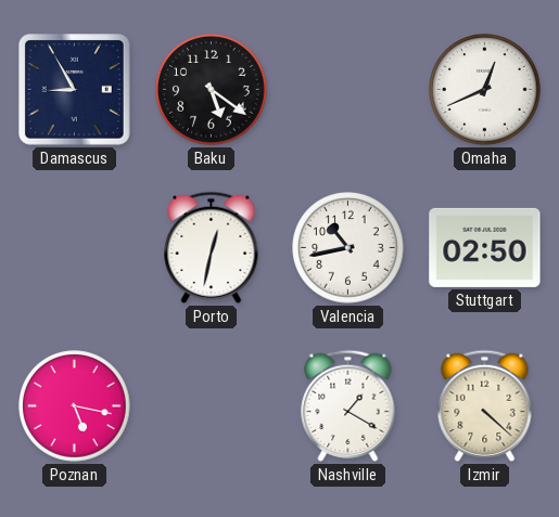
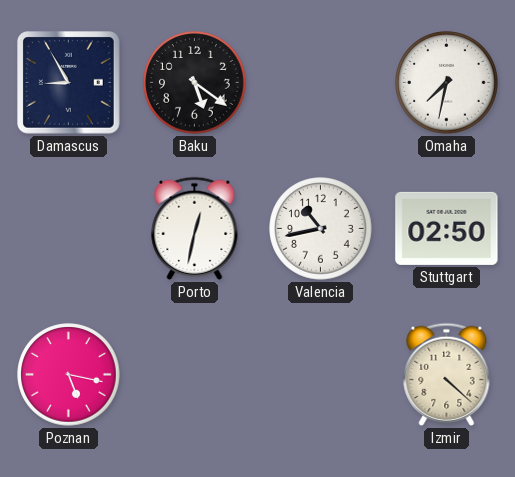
Omaha: 12:41 -> 7:32
Nashville: 1:20 -> none
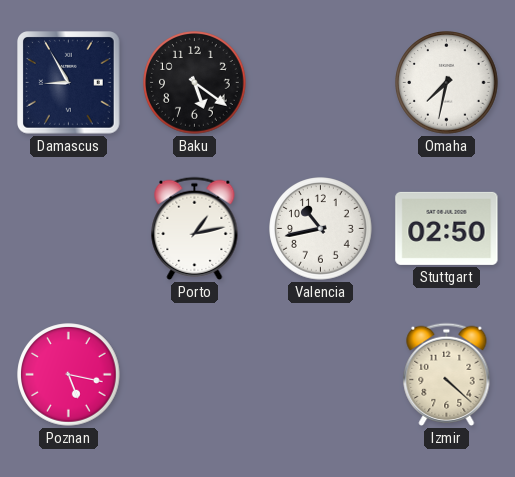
Porto: 12:32 -> 1:13
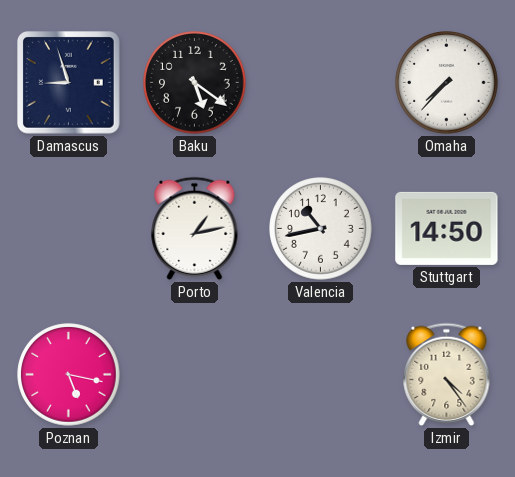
Damascus: 8:55 -> 8:57
Omaha: 7:32 -> 7:37
Stuttgart: 02:50 -> 14:50
Izmir: 4:22 -> 4:24
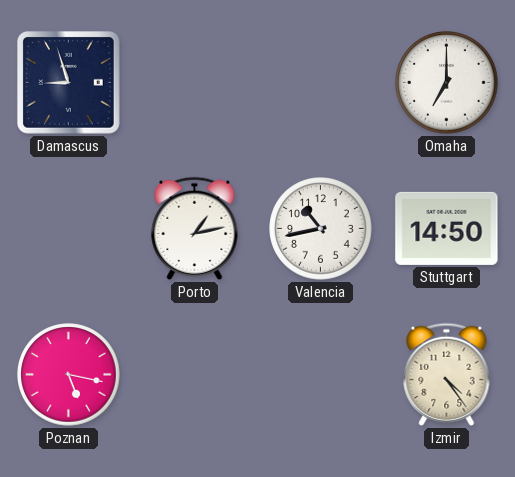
Baku: 5:21 -> none
Omaha: 7:37 -> 7:00
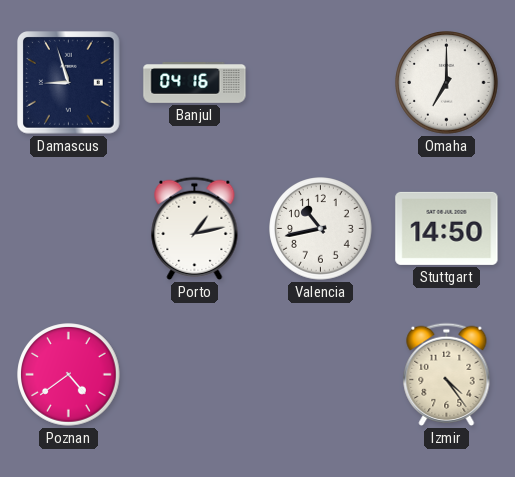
Banjul: none -> 04:16
Poznan: 5:17 -> 4:39
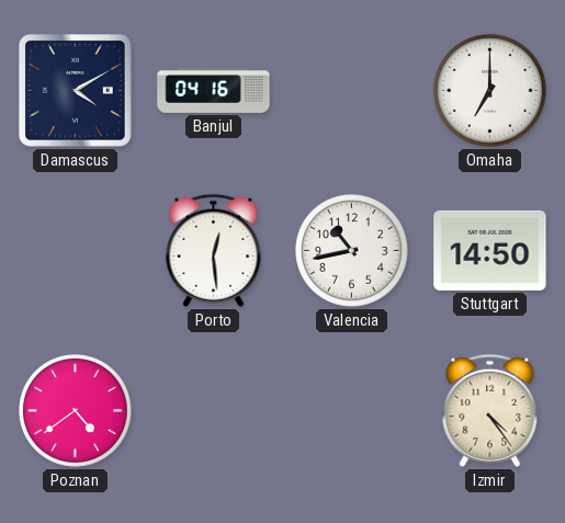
Damascus: 8:57 -> 4:10
Porto: 1:13 -> 12:29
